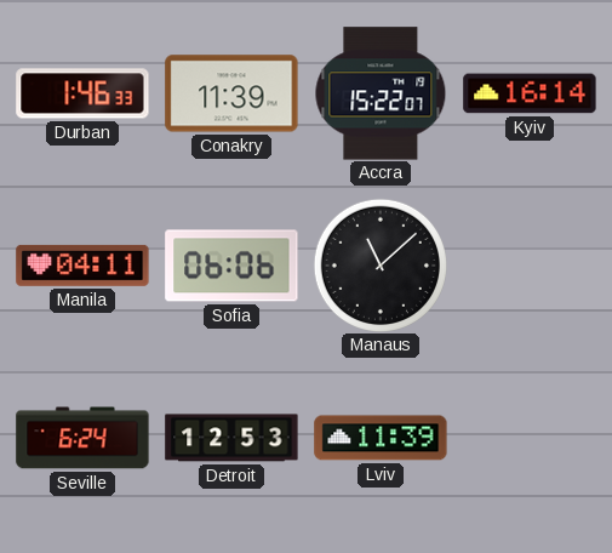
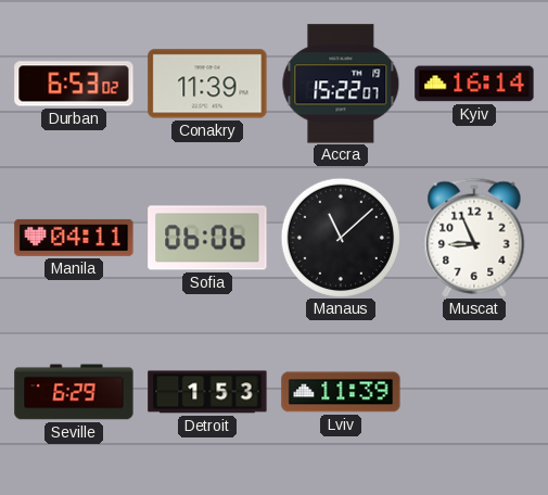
Durban: 1:46 -> 6:53
Muscat: none -> 8:56
Seville: 6:24 -> 6:29
Detroit: 12:53 -> 1:53
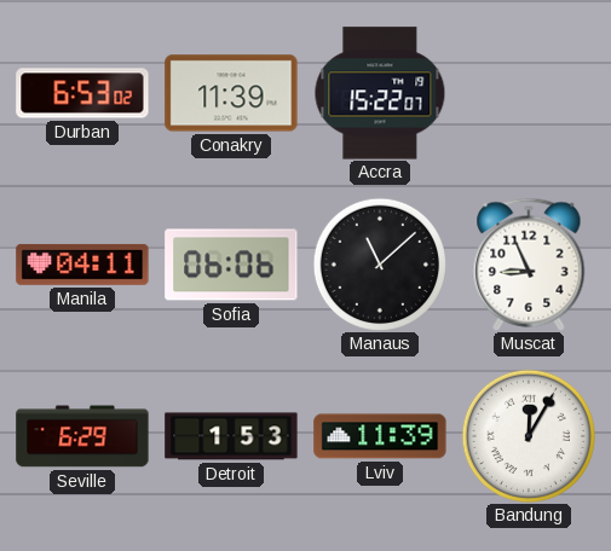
Kyiv: 16:14 -> none
Bandung: none -> 12:05
